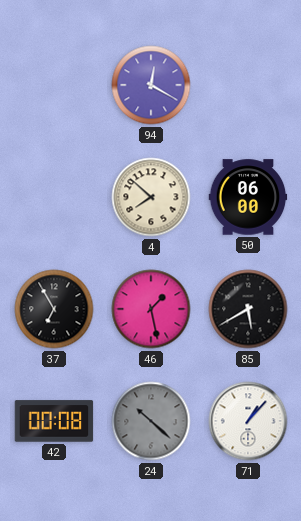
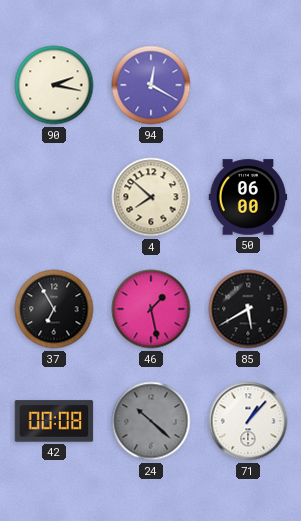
90: none -> 2:17
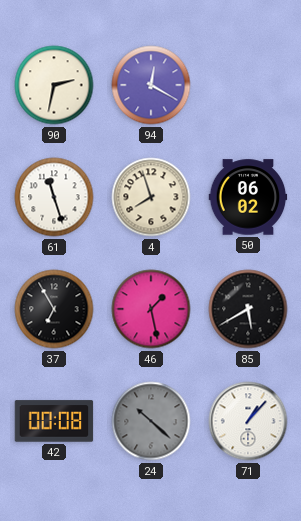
90: 2:17 -> 2:32
61: none -> 11:27
4: 7:52 -> 7:57
50: 06:00 -> 06:02
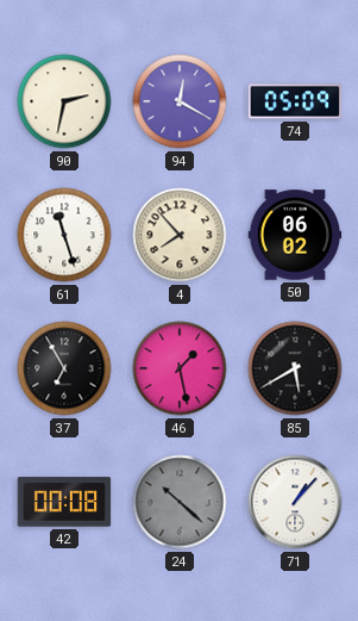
74: none -> 05:09
4: 7:57 -> 7:53
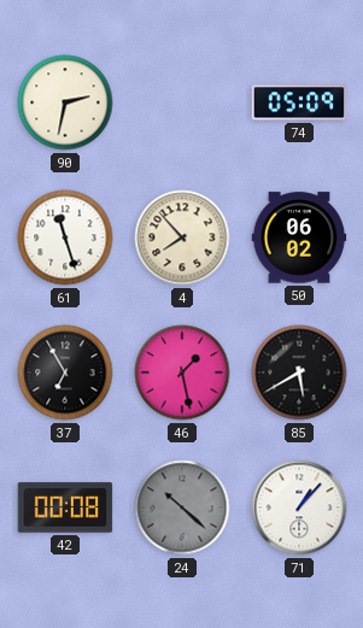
94: 12:20 -> none
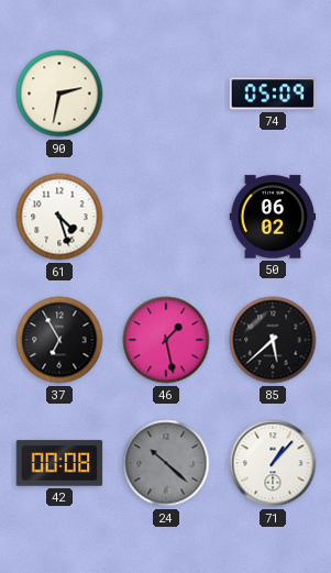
61: 11:27 -> 4:27
4: 7:53 -> none
85: 5:40 -> 5:38
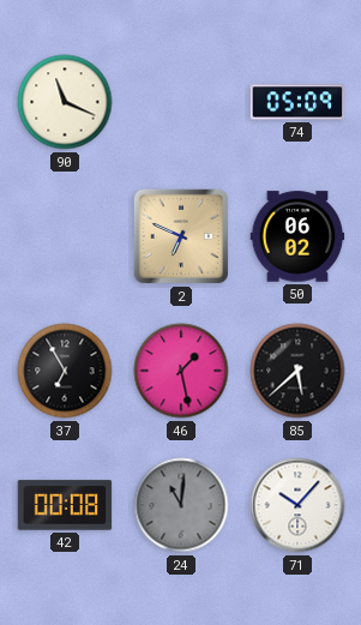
90: 2:32 -> 11:19
61: 4:27 -> none
2: none -> 6:49
24: 10:22 -> 11:01
71: 1:07 -> 10:07
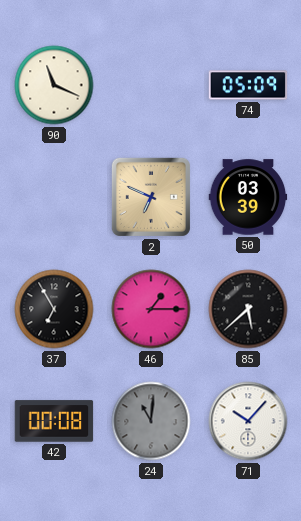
50: 06:02 -> 03:39
46: 1:28 -> 1:15
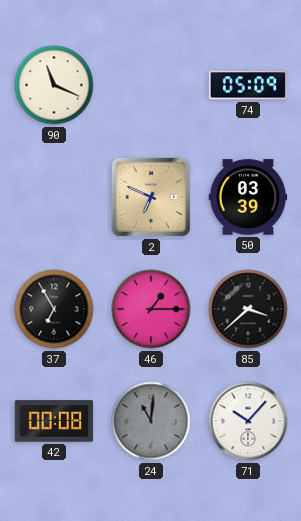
85: 5:38 -> 3:38
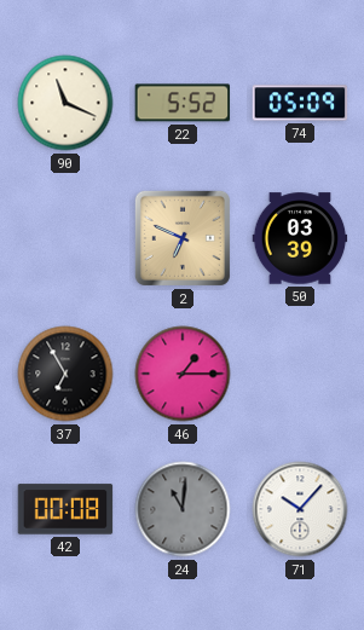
22: none -> 5:52
85: 3:38 -> none
